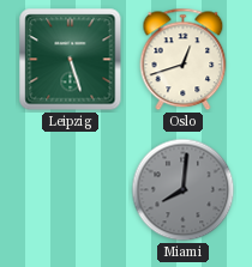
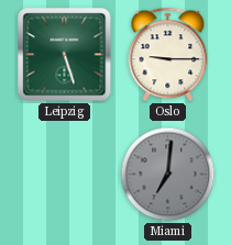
Oslo: 12:42 -> 9:15
Miami: 8:01 -> 7:01
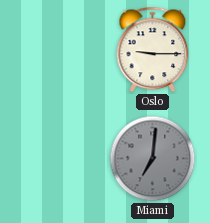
Leipzig: 5:27 -> none
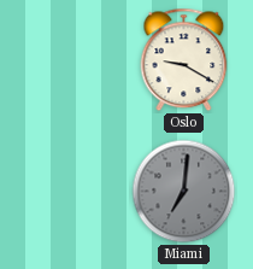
Oslo: 9:15 -> 9:20
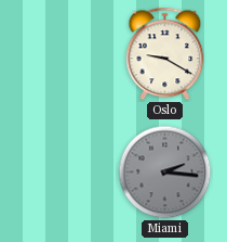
Miami: 7:01 -> 2:16
